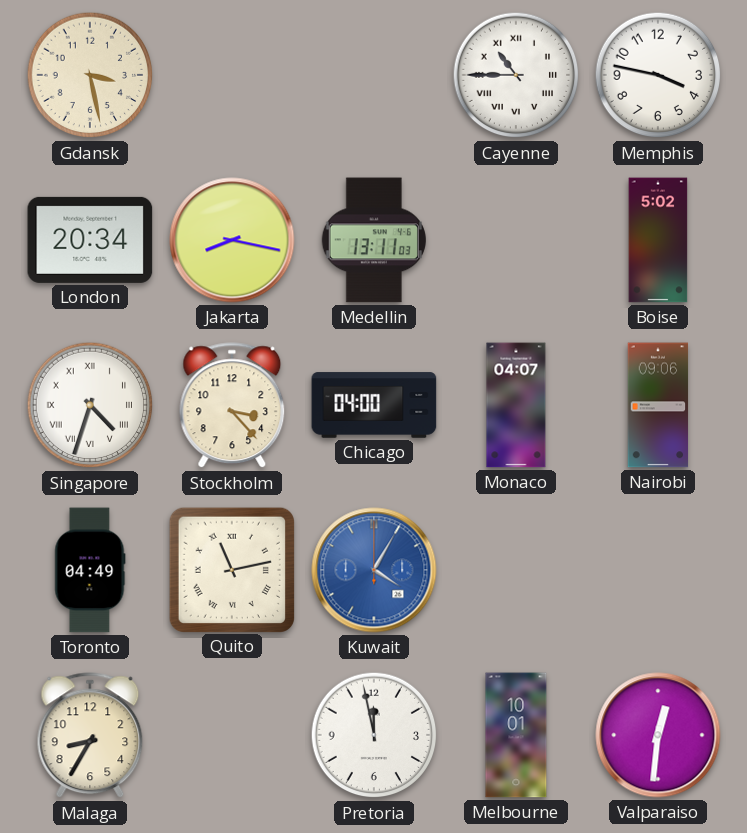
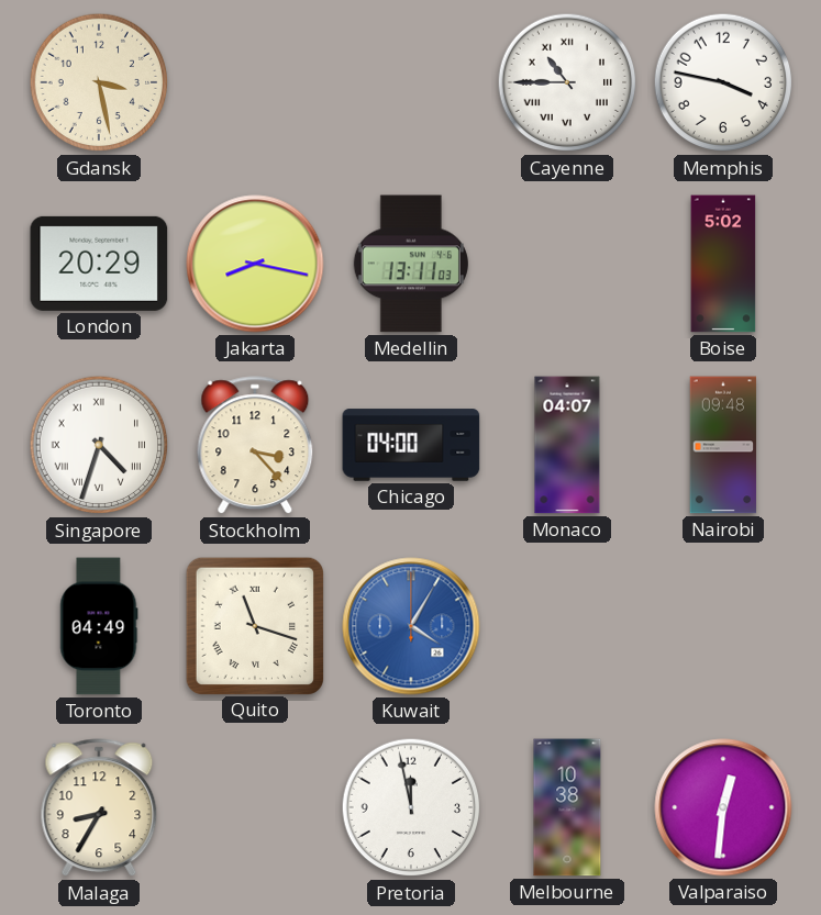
London: 20:34 -> 20:29
Nairobi: 09:06 -> 09:48
Quito: 11:13 -> 11:18
Melbourne: 10:01 -> 10:38
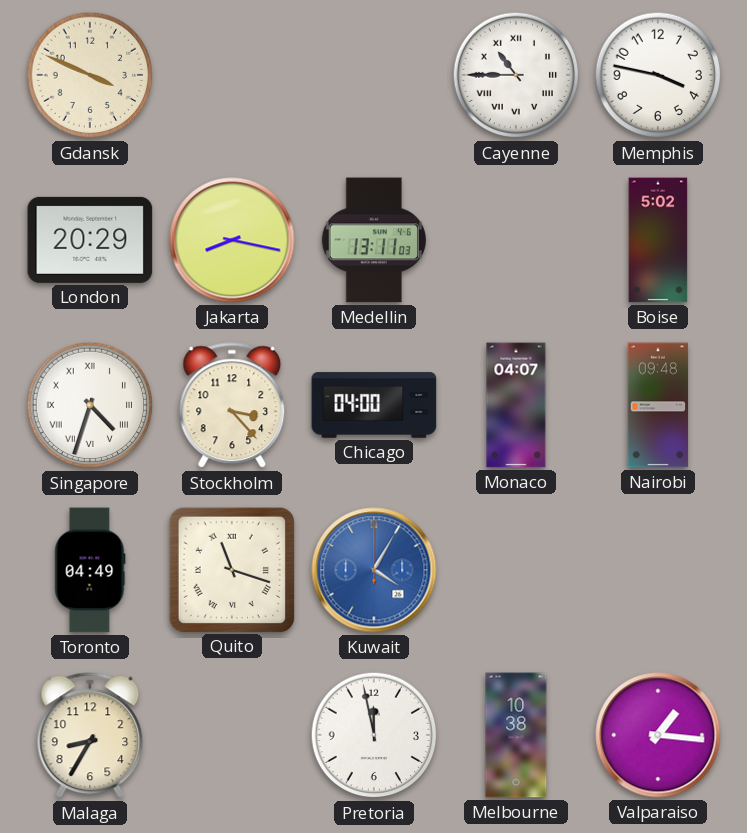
Gdansk: 3:28 -> 3:49
Valparaiso: 12:31 -> 1:16
